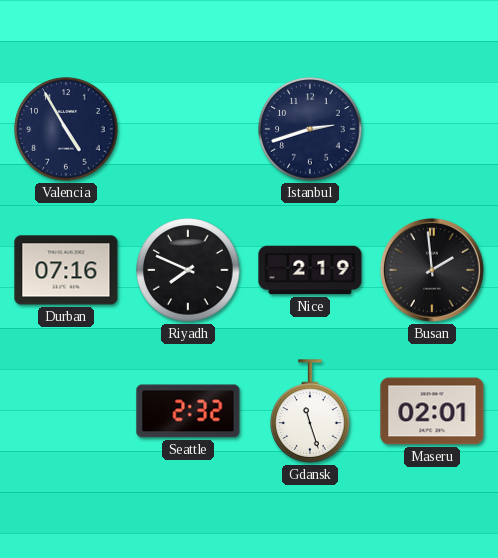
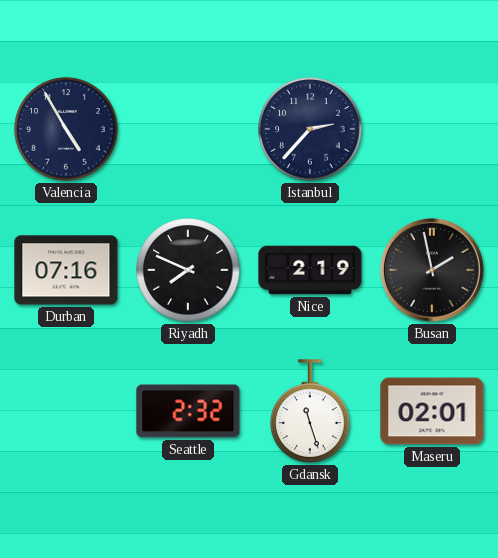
Istanbul: 2:42 -> 2:37
Busan: 1:59 -> 1:58
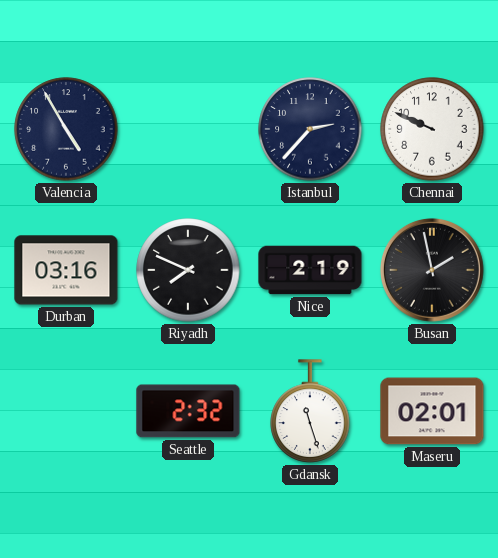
Chennai: none -> 9:49
Durban: 07:16 -> 03:16
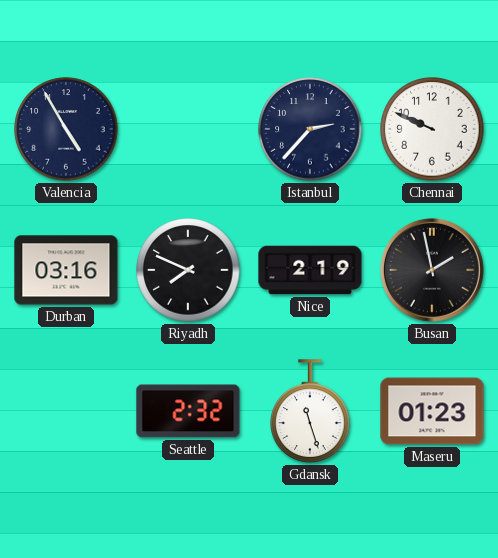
Maseru: 02:01 -> 01:23
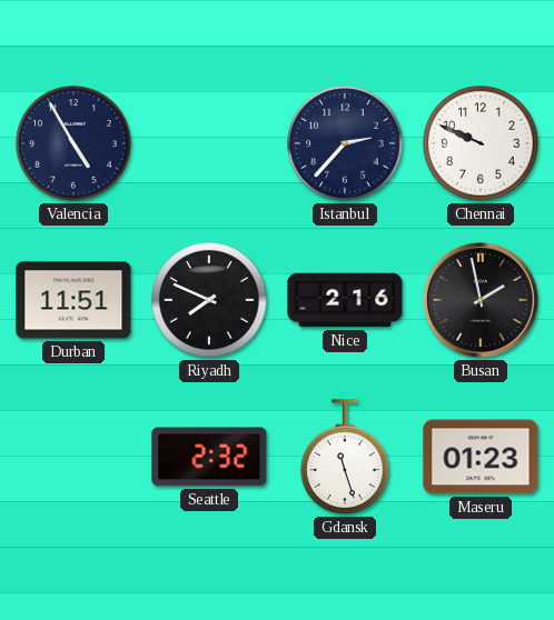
Durban: 03:16 -> 11:51
Nice: 2:19 -> 2:16
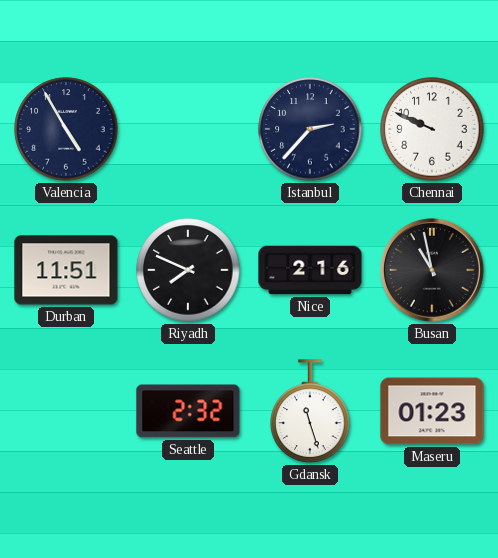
Busan: 1:58 -> 10:58
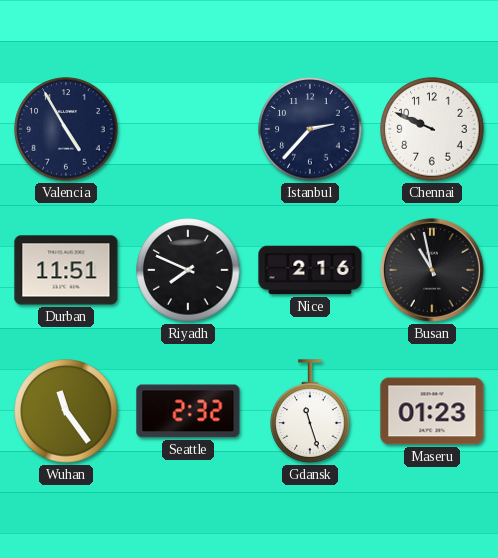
Wuhan: none -> 11:24
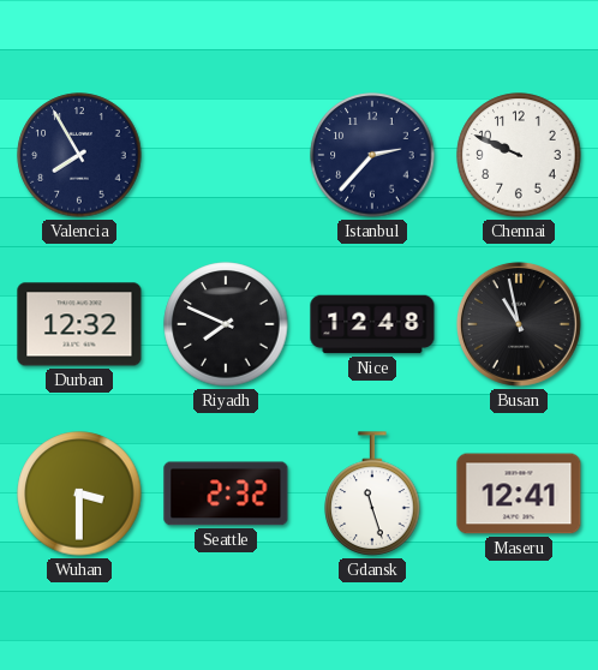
Valencia: 4:55 -> 7:55
Durban: 11:51 -> 12:32
Nice: 2:16 -> 12:48
Wuhan: 11:24 -> 3:30
Maseru: 01:23 -> 12:41
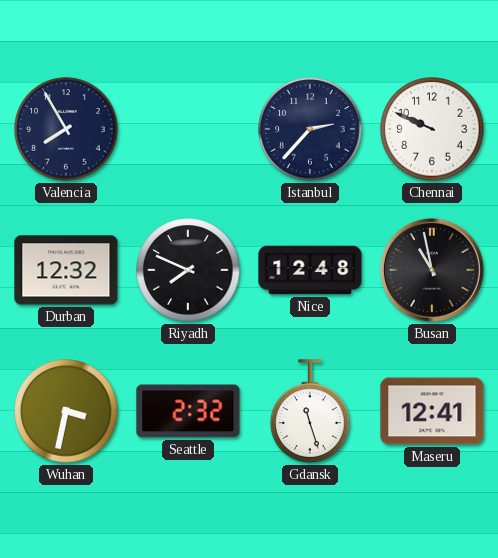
Wuhan: 3:30 -> 3:32
